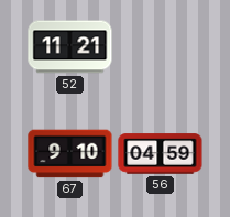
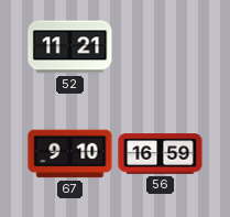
56: 04:59 -> 16:59
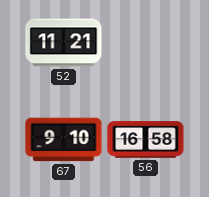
56: 16:59 -> 16:58
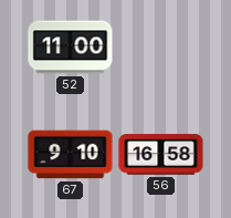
52: 11:21 -> 11:00
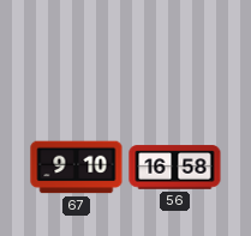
52: 11:00 -> none
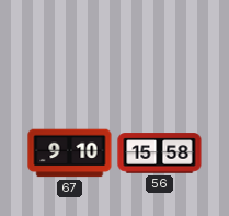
56: 16:58 -> 15:58
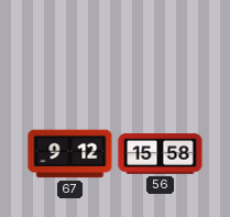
67: 9:10 -> 9:12
